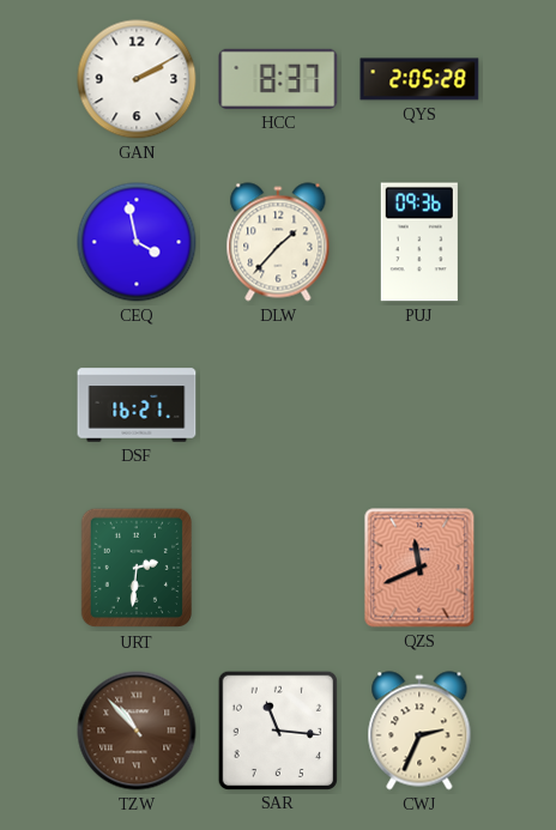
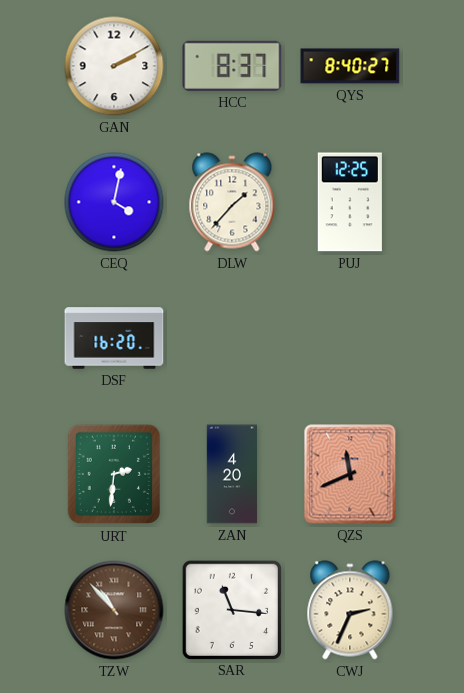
QYS: 2:05 -> 8:40
CEQ: 3:58 -> 4:02
PUJ: 09:36 -> 12:25
DSF: 16:21 -> 16:20
ZAN: none -> 4:20
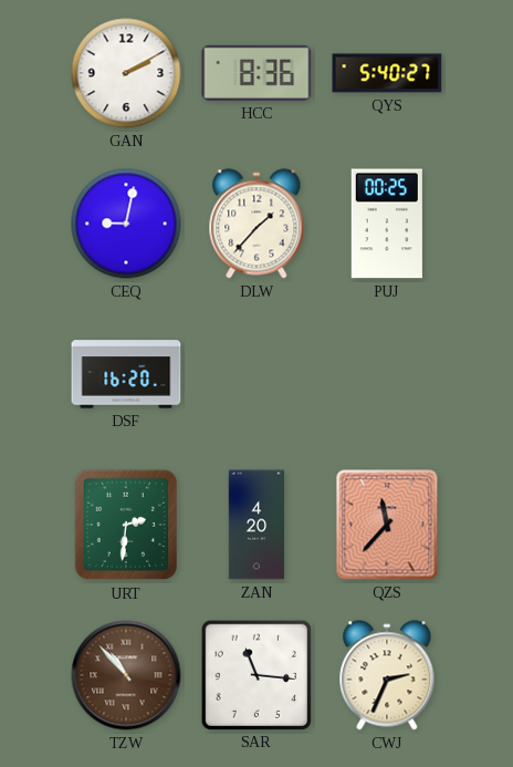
HCC: 8:37 -> 8:36
QYS: 8:40 -> 5:40
CEQ: 4:02 -> 9:02
PUJ: 12:25 -> 00:25
QZS: 11:41 -> 11:37
